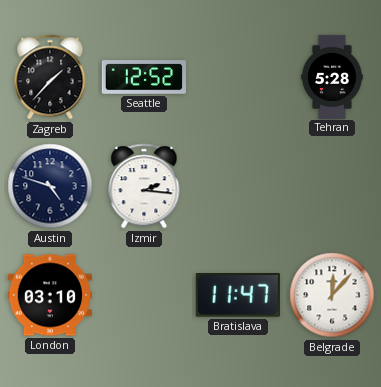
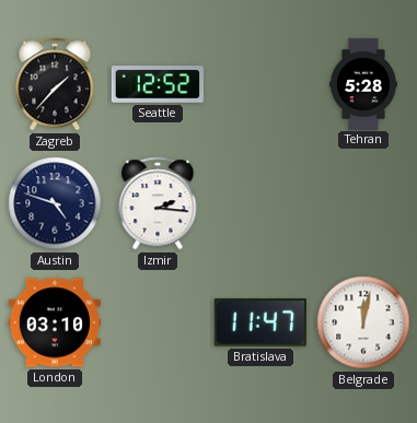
Belgrade: 12:07 -> 12:02
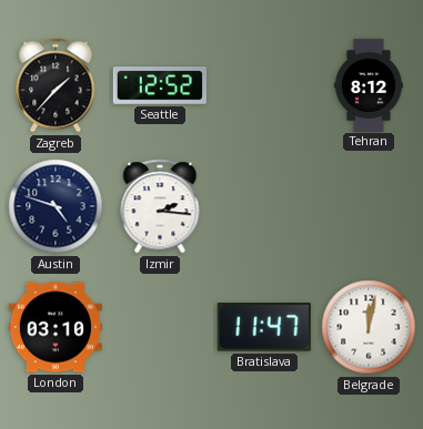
Tehran: 5:28 -> 8:12
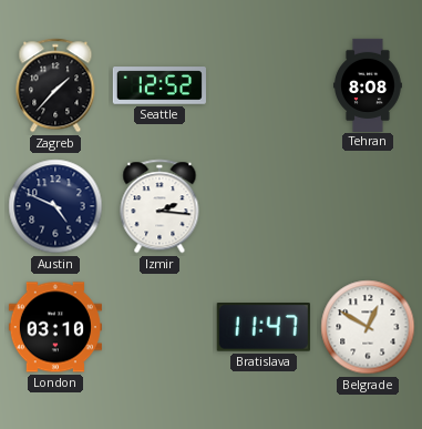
Tehran: 8:12 -> 8:08
Austin: 4:48 -> 4:49
Belgrade: 12:02 -> 12:50
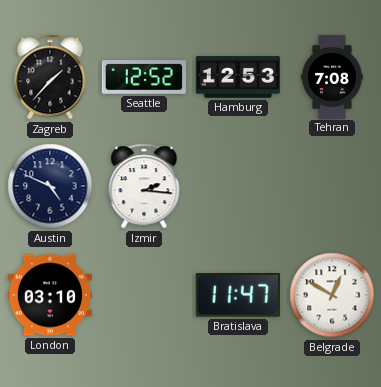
Hamburg: none -> 12:53
Tehran: 8:08 -> 7:08
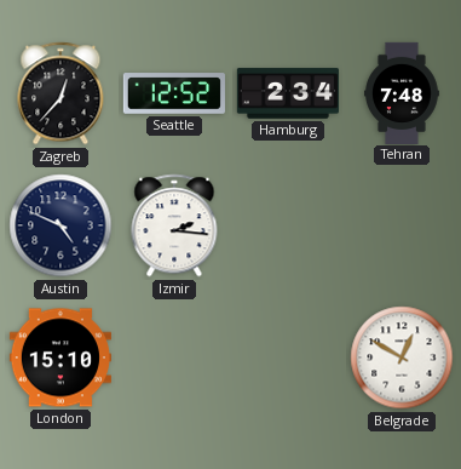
Zagreb: 1:37 -> 12:37
Hamburg: 12:53 -> 2:34
Tehran: 7:08 -> 7:48
London: 03:10 -> 15:10
Bratislava: 11:47 -> none
